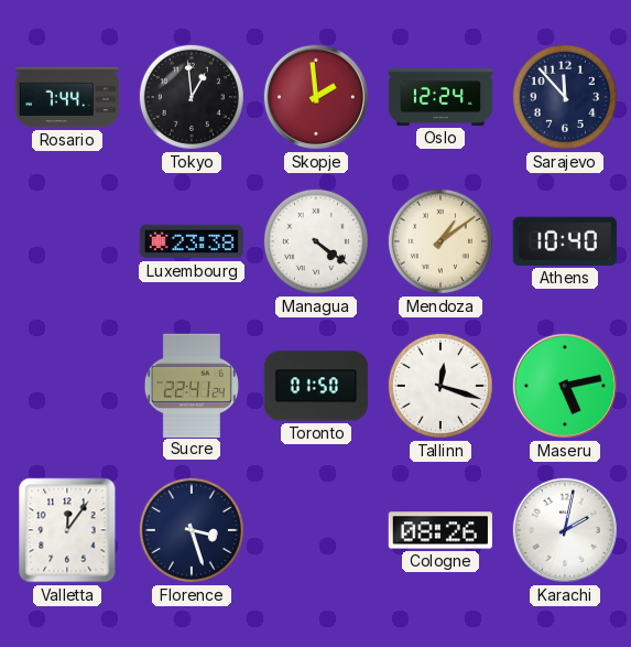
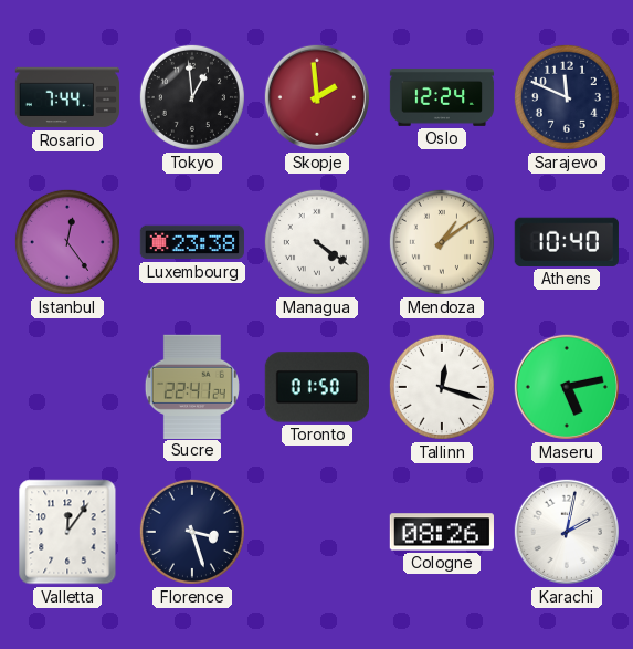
Sarajevo: 11:53 -> 11:49
Istanbul: none -> 12:24
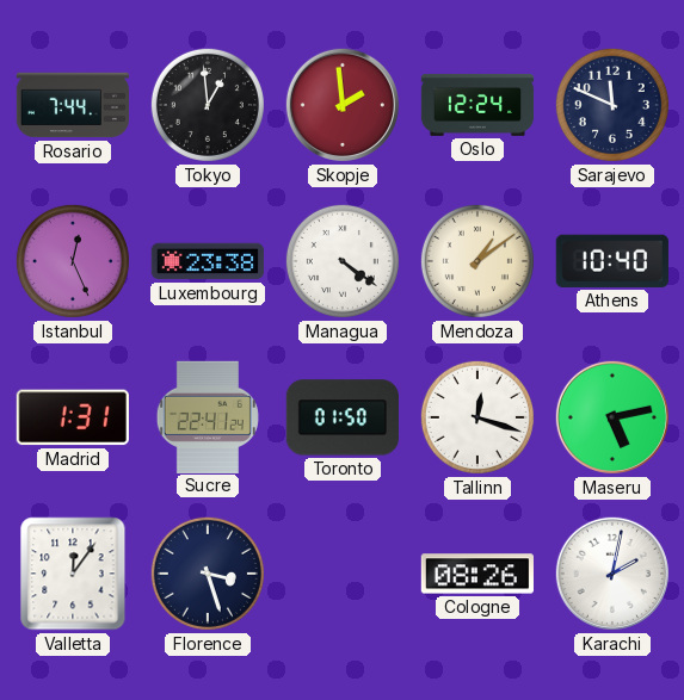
Istanbul: 12:24 -> 12:26
Madrid: none -> 1:31
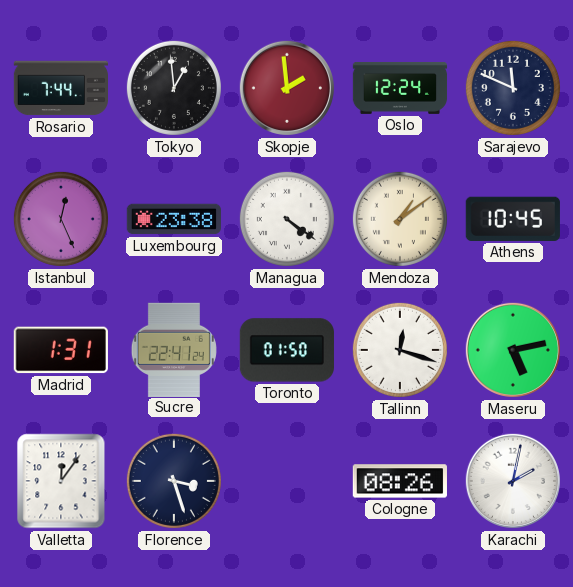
Athens: 10:40 -> 10:45
